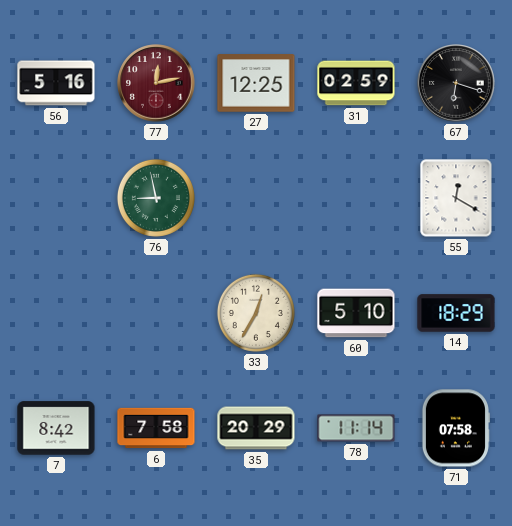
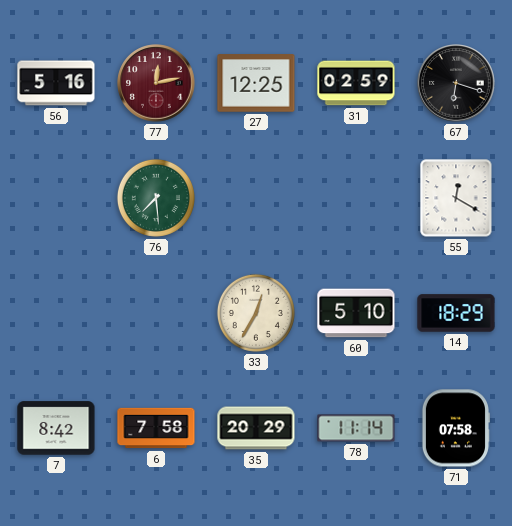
76: 8:58 -> 7:29
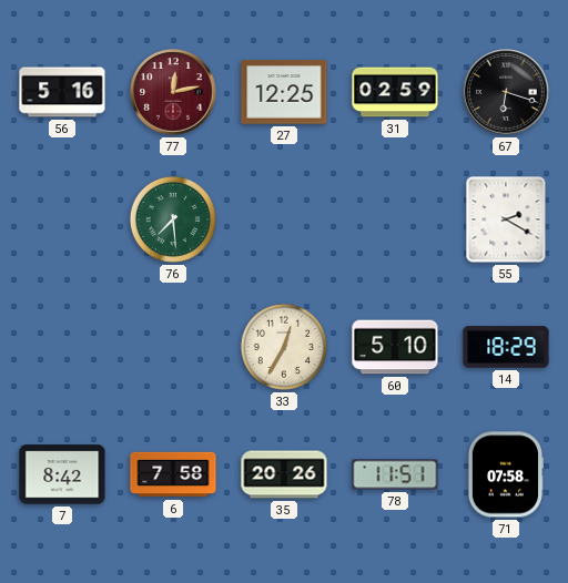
55: 12:20 -> 2:20
35: 20:29 -> 20:26
78: 11:14 -> 11:51
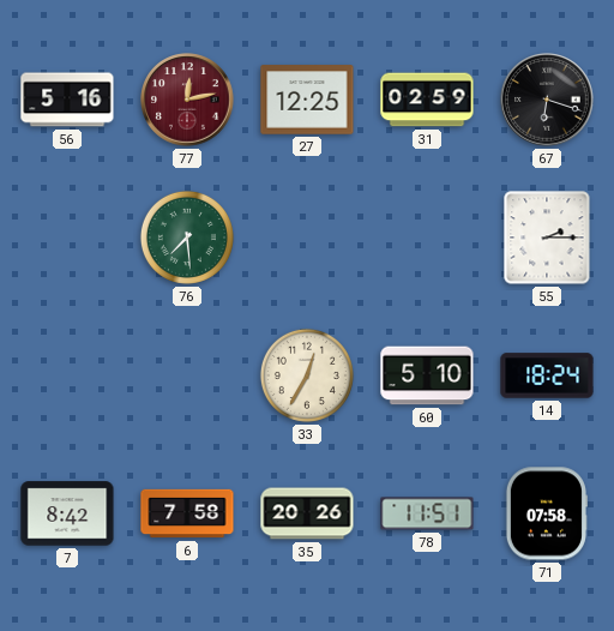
55: 2:20 -> 2:15
14: 18:29 -> 18:24
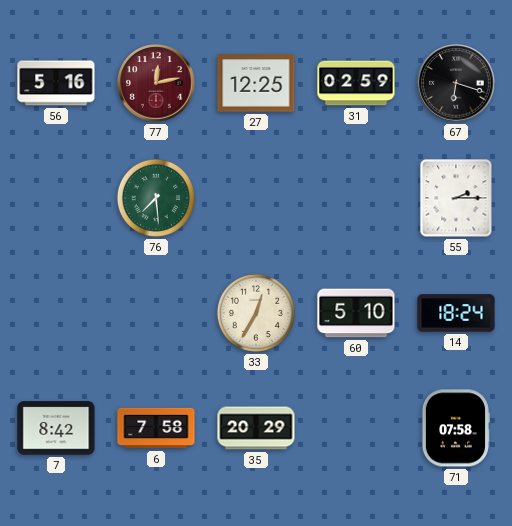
35: 20:26 -> 20:29
78: 11:51 -> none
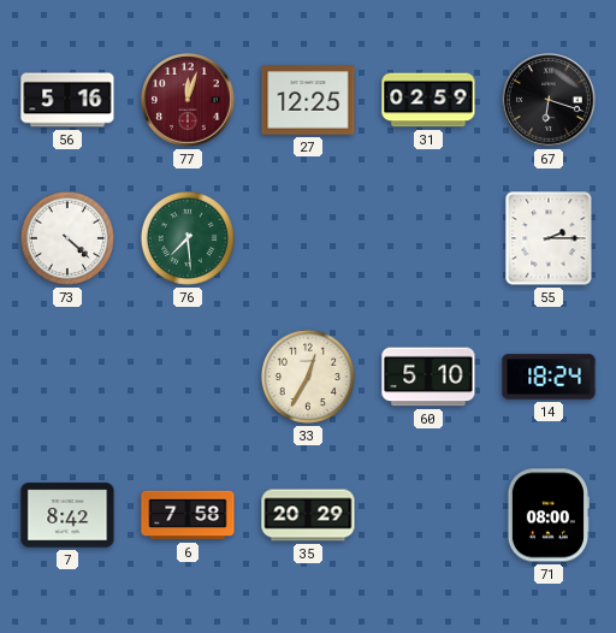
77: 12:13 -> 12:03
73: none -> 4:22
71: 07:58 -> 08:00
